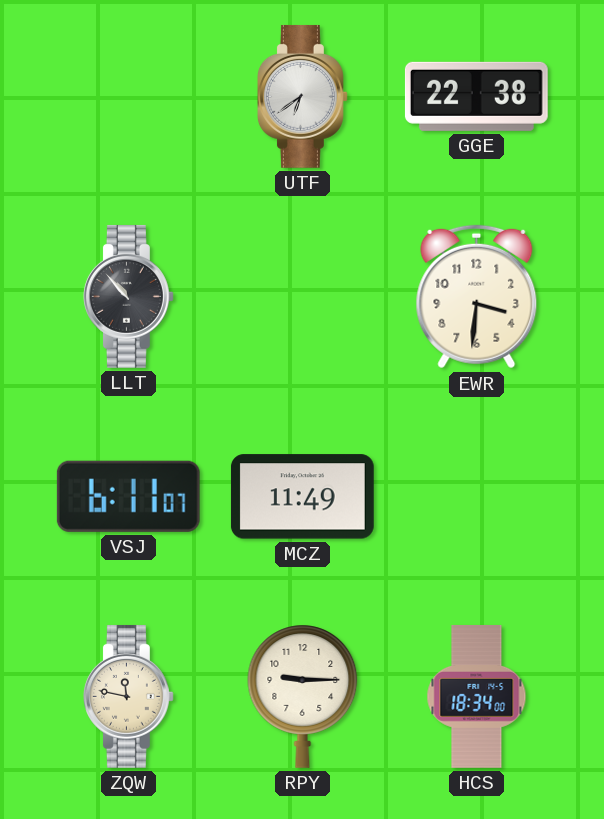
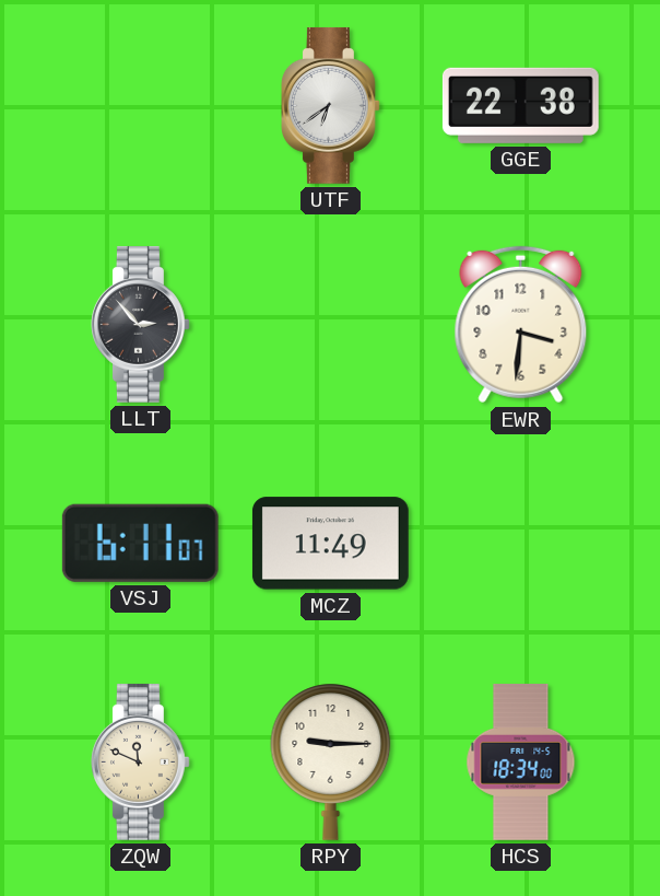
LLT: 10:53 -> 2:53
ZQW: 11:47 -> 11:49
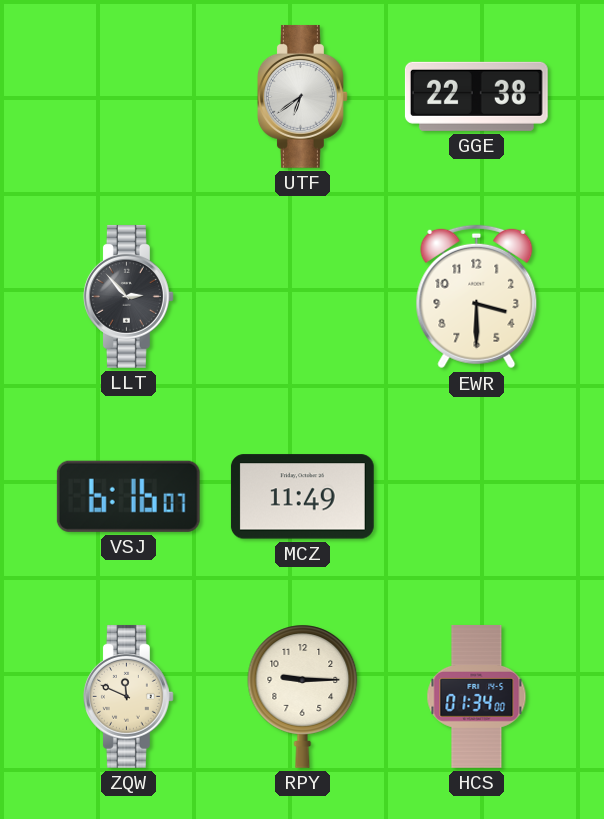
EWR: 3:31 -> 3:30
VSJ: 6:11 -> 6:16
HCS: 18:34 -> 01:34
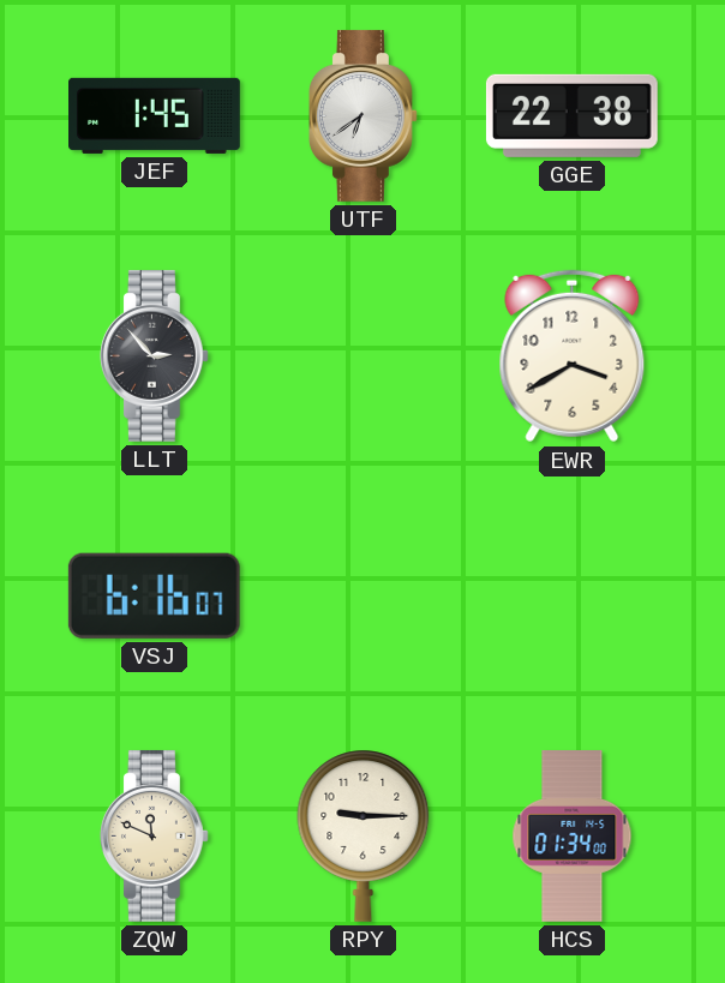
JEF: none -> 1:45
EWR: 3:30 -> 3:40
MCZ: 11:49 -> none
